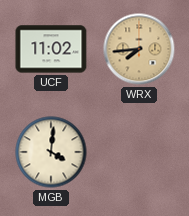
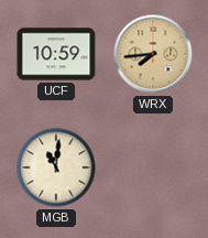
UCF: 11:02 -> 10:59
MGB: 4:01 -> 11:01
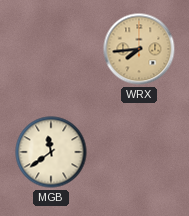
UCF: 10:59 -> none
MGB: 11:01 -> 11:39
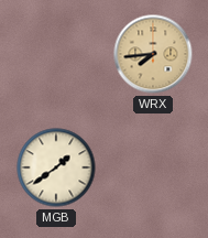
MGB: 11:39 -> 1:39
